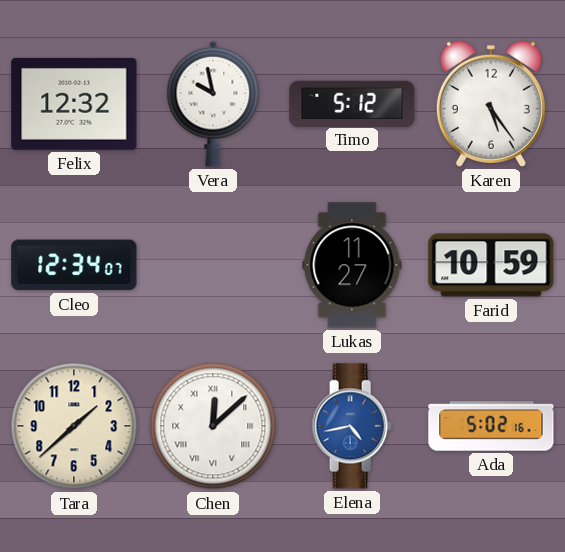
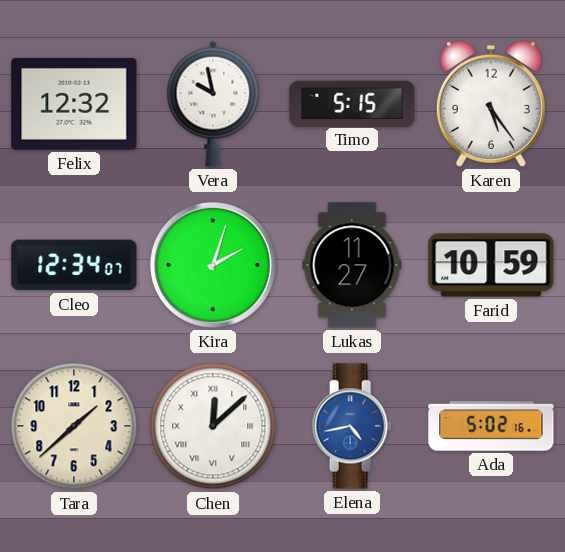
Timo: 5:12 -> 5:15
Kira: none -> 2:03
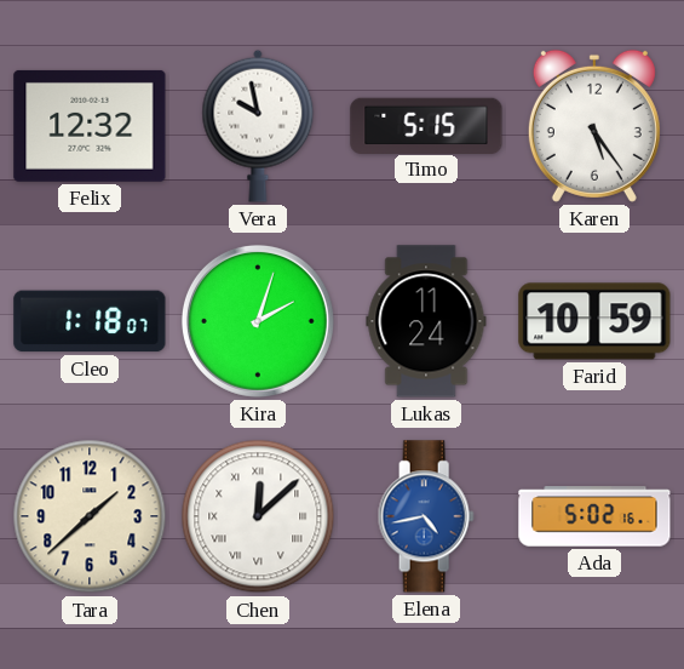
Cleo: 12:34 -> 1:18
Lukas: 11:27 -> 11:24
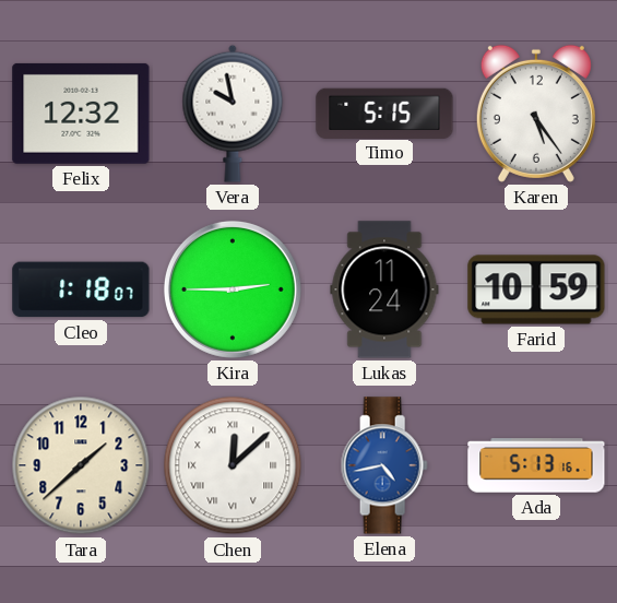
Kira: 2:03 -> 2:45
Ada: 5:02 -> 5:13
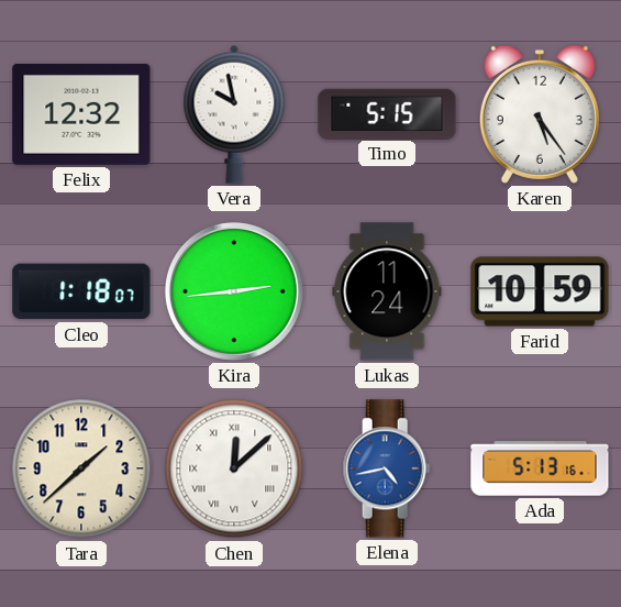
Kira: 2:45 -> 2:44
